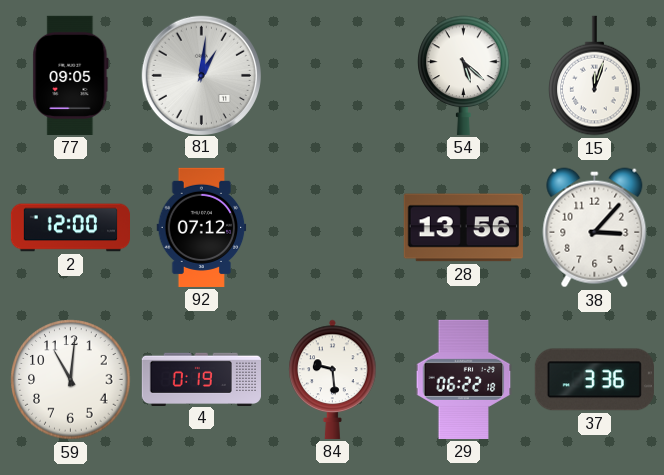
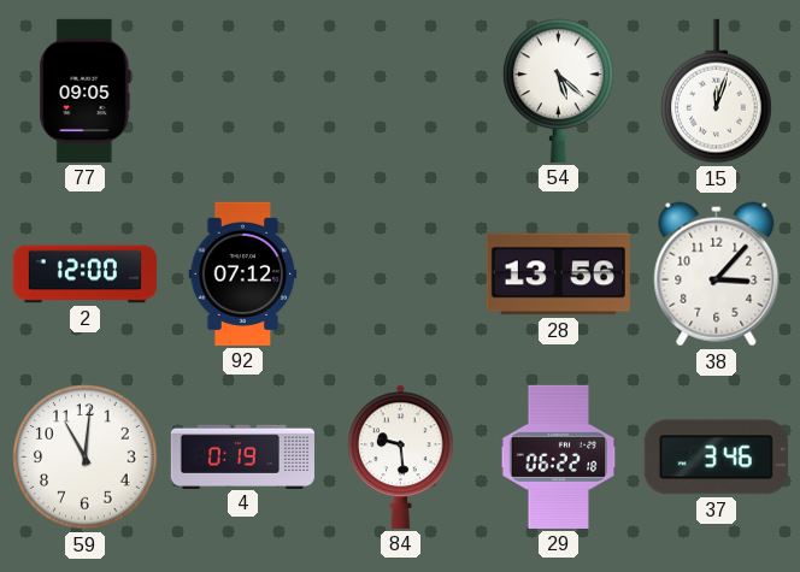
81: 1:01 -> none
37: 3:36 -> 3:46
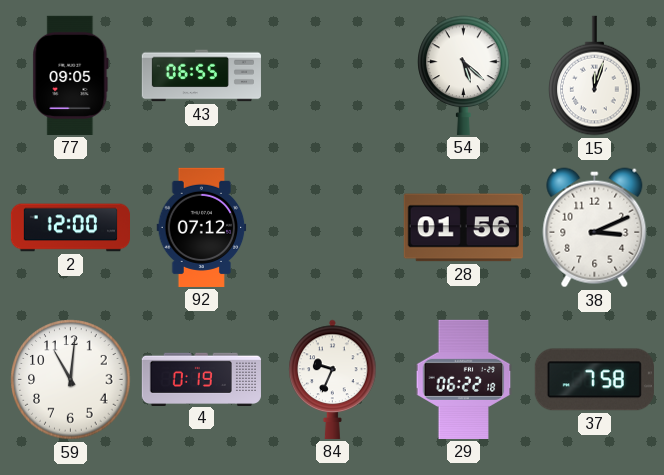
43: none -> 06:55
28: 13:56 -> 01:56
38: 3:07 -> 3:11
84: 9:29 -> 9:34
37: 3:46 -> 7:58
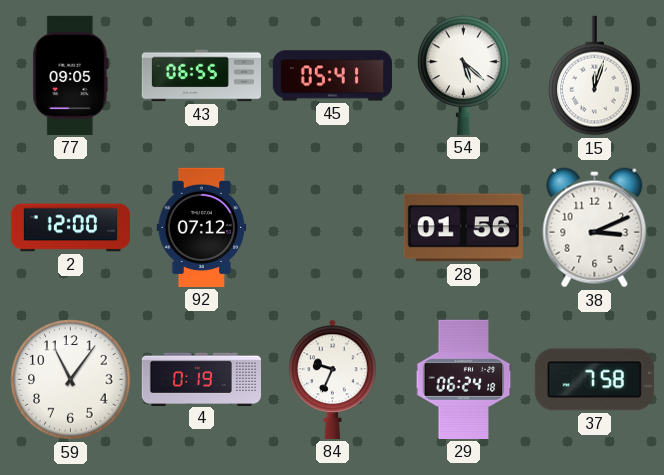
45: none -> 05:41
59: 11:01 -> 11:06
29: 06:22 -> 06:24
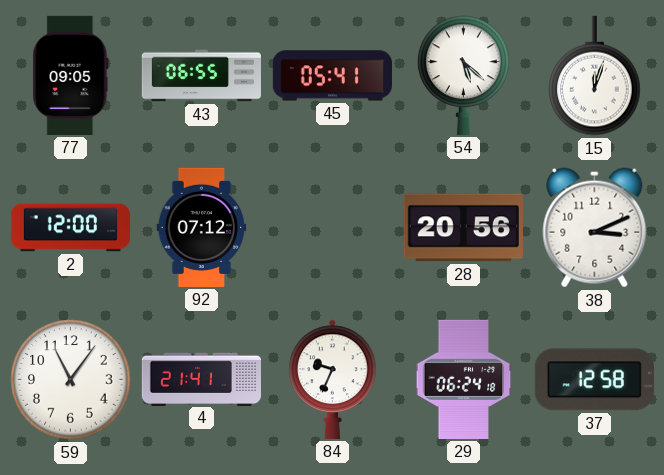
28: 01:56 -> 20:56
4: 0:19 -> 21:41
37: 7:58 -> 12:58
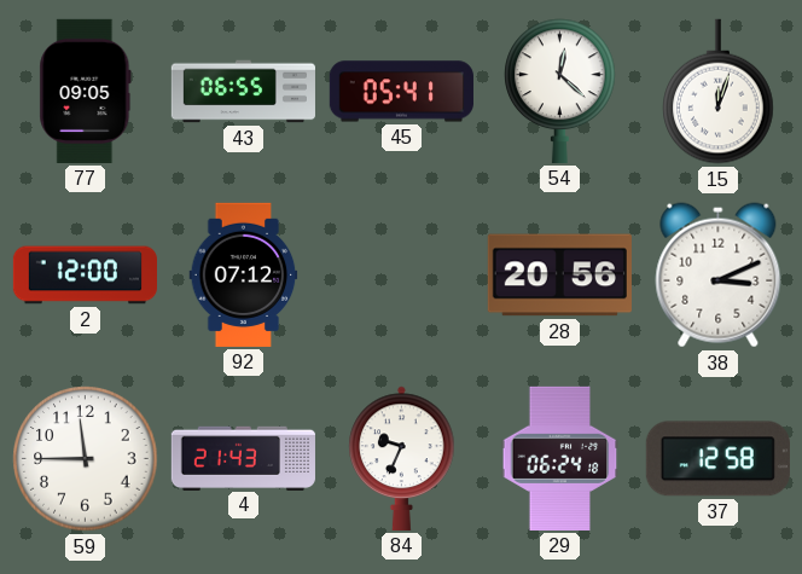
54: 5:22 -> 12:22
59: 11:06 -> 11:45
4: 21:41 -> 21:43
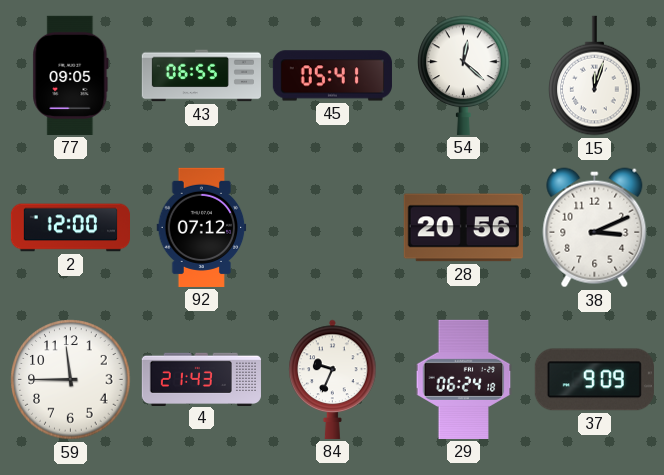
37: 12:58 -> 9:09
